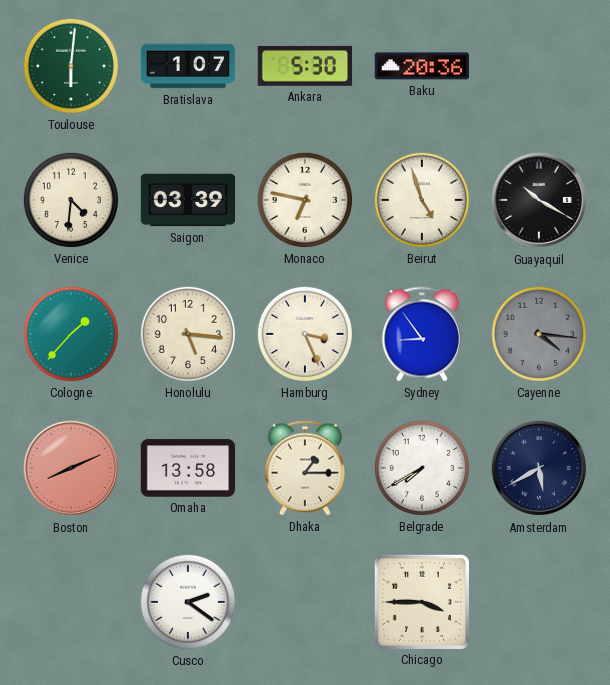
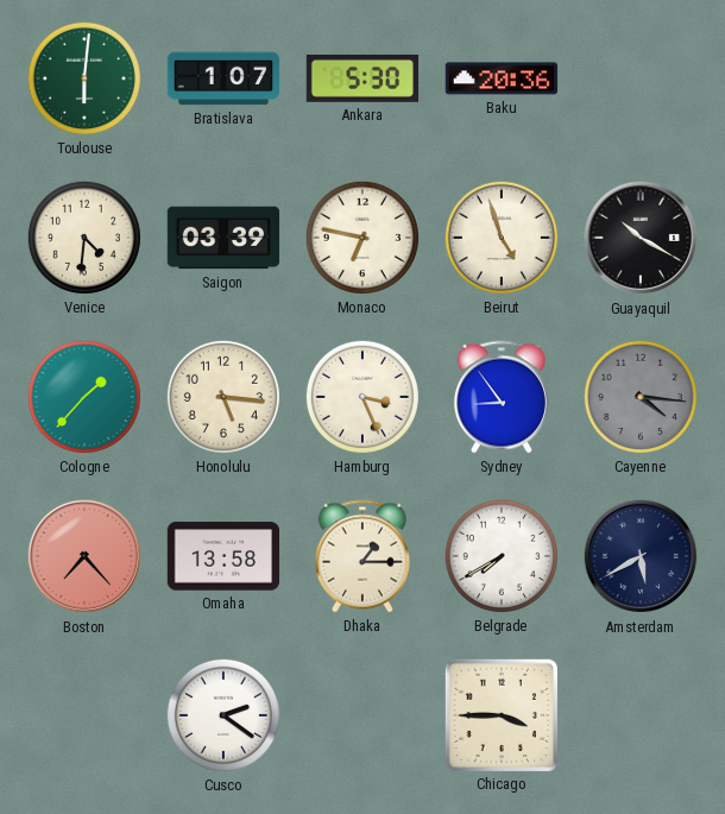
Boston: 8:11 -> 7:23
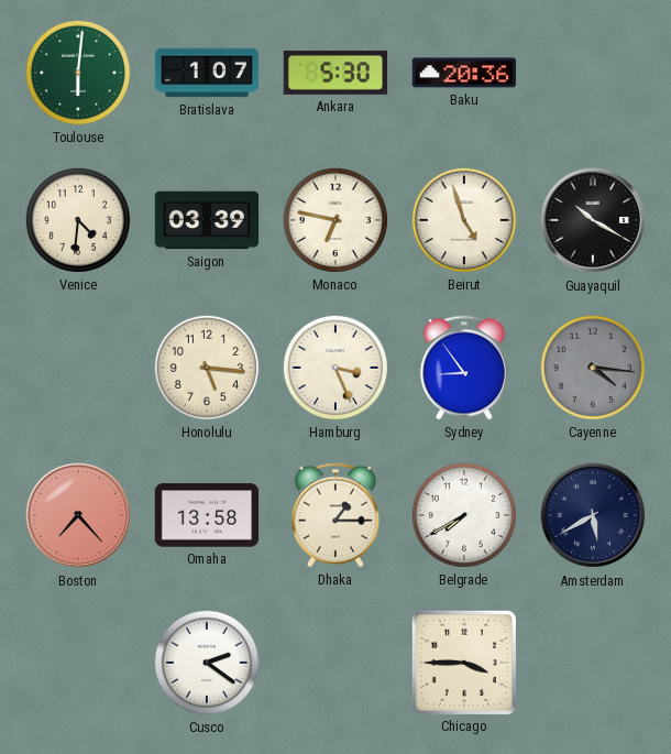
Cologne: 1:37 -> none
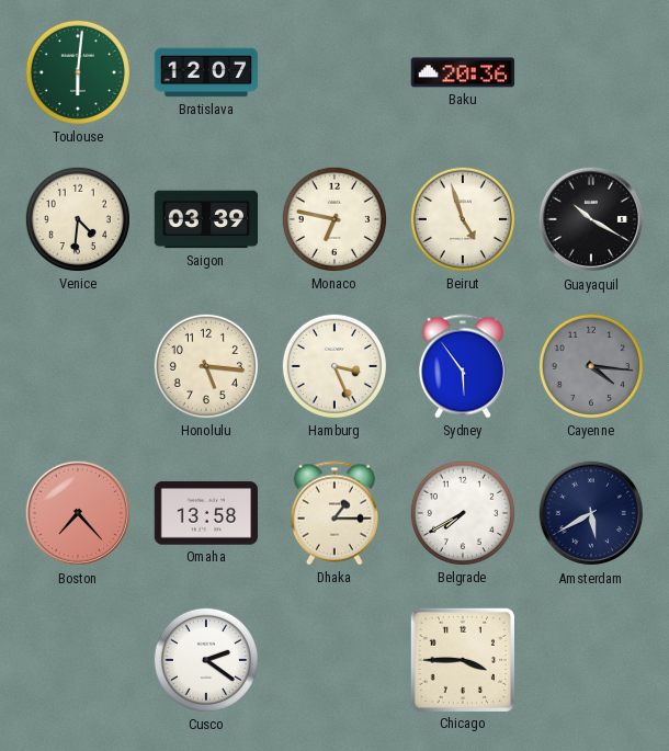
Bratislava: 1:07 -> 12:07
Ankara: 5:30 -> none
Sydney: 8:54 -> 5:54
